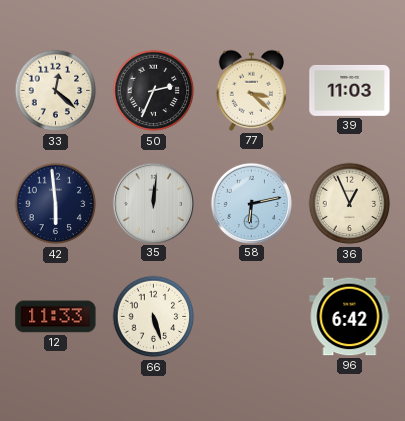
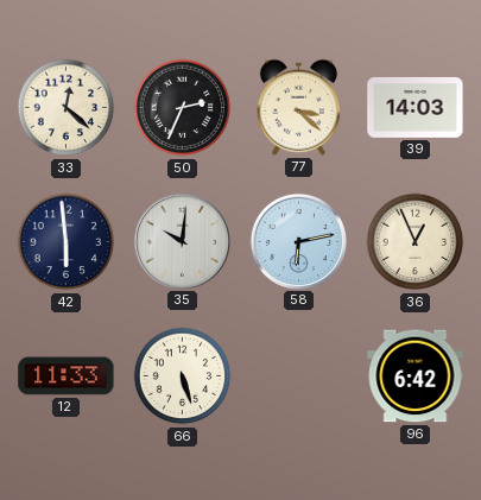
39: 11:03 -> 14:03
35: 12:01 -> 10:01
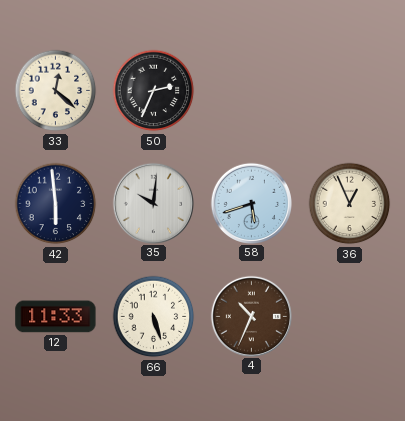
77: 3:22 -> none
39: 14:03 -> none
58: 6:13 -> 5:42
4: none -> 10:34
96: 6:42 -> none
